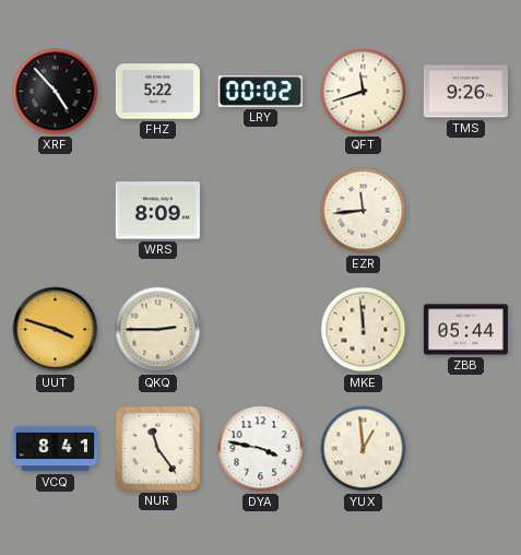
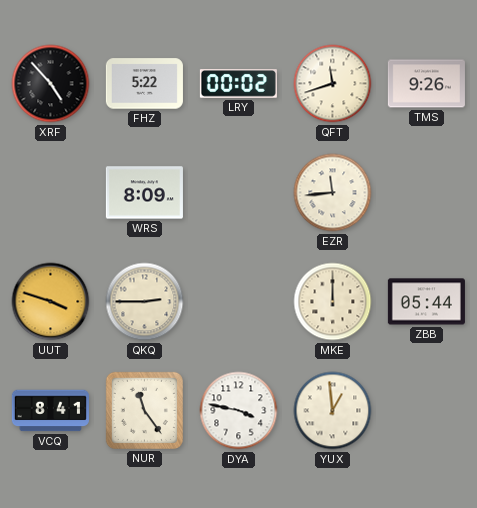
MKE: 11:59 -> 12:00
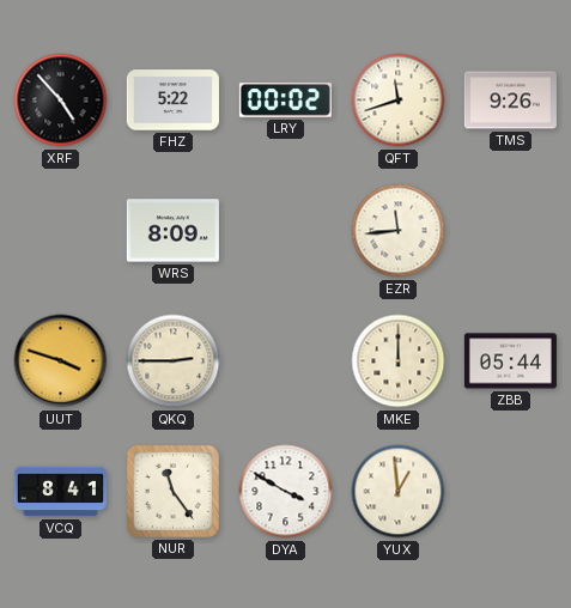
DYA: 3:47 -> 3:50
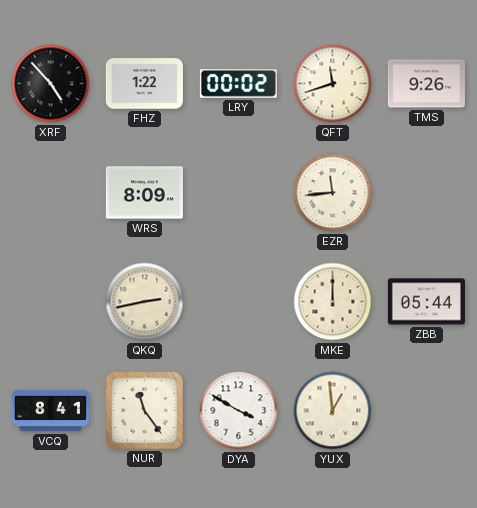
FHZ: 5:22 -> 1:22
UUT: 3:48 -> none
QKQ: 2:45 -> 2:43
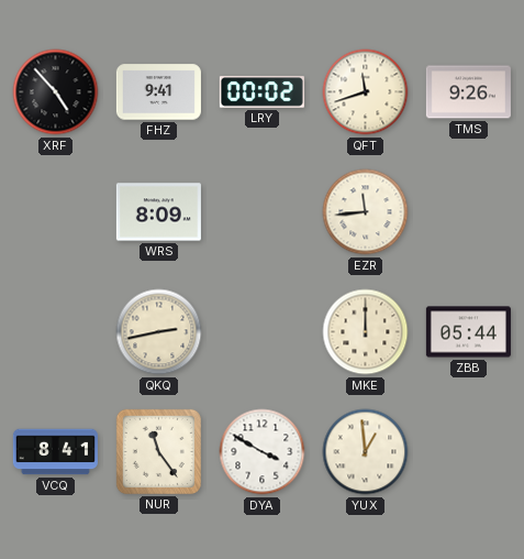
FHZ: 1:22 -> 9:41
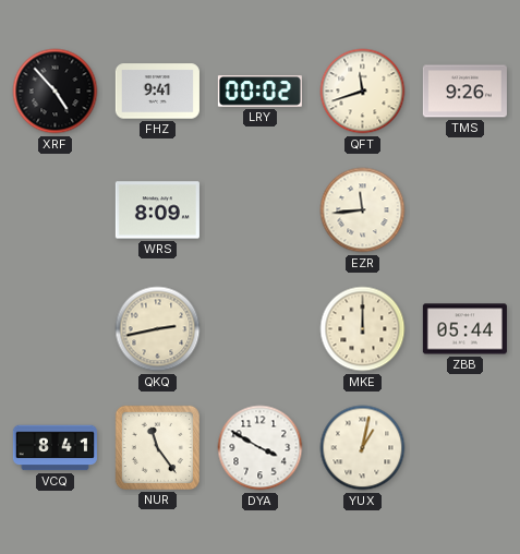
YUX: 12:59 -> 1:02
